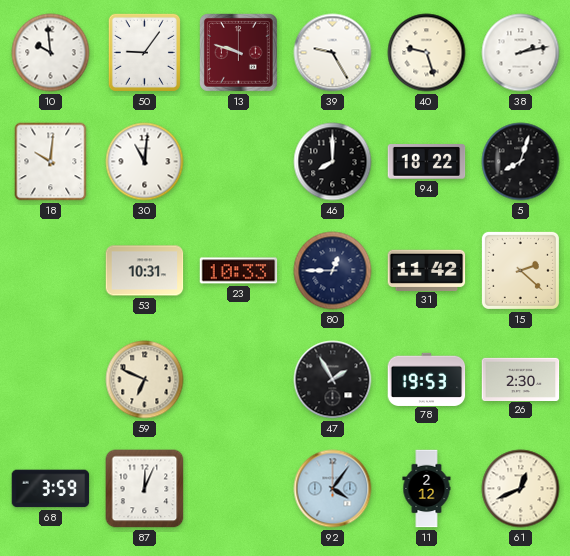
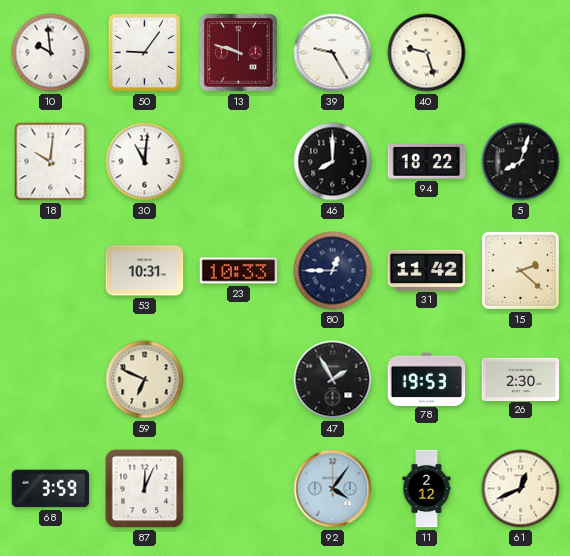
38: 2:13 -> none
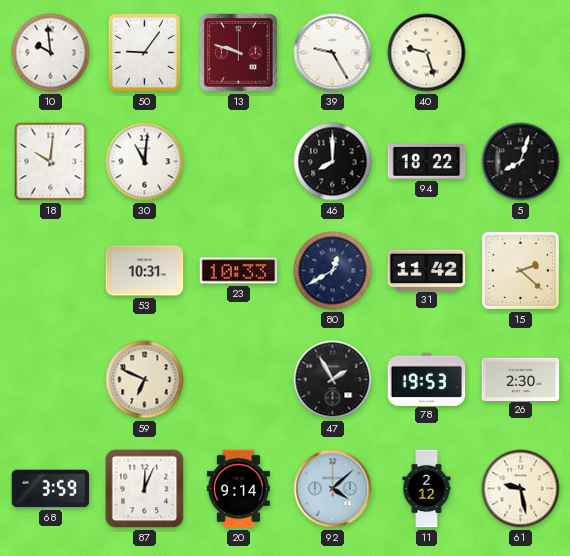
80: 12:45 -> 12:40
20: none -> 9:14
92: 4:06 -> 4:08
61: 12:41 -> 9:28
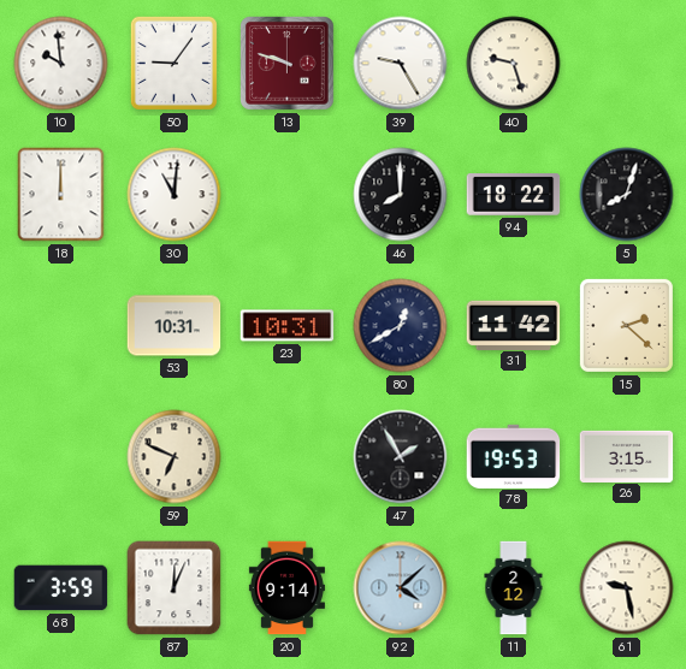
18: 10:01 -> 12:00
23: 10:33 -> 10:31
26: 2:30 -> 3:15
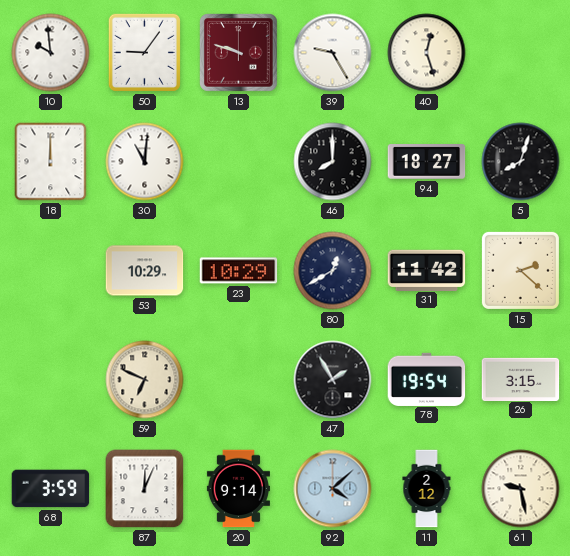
40: 9:27 -> 12:27
94: 18:22 -> 18:27
53: 10:31 -> 10:29
23: 10:31 -> 10:29
78: 19:53 -> 19:54
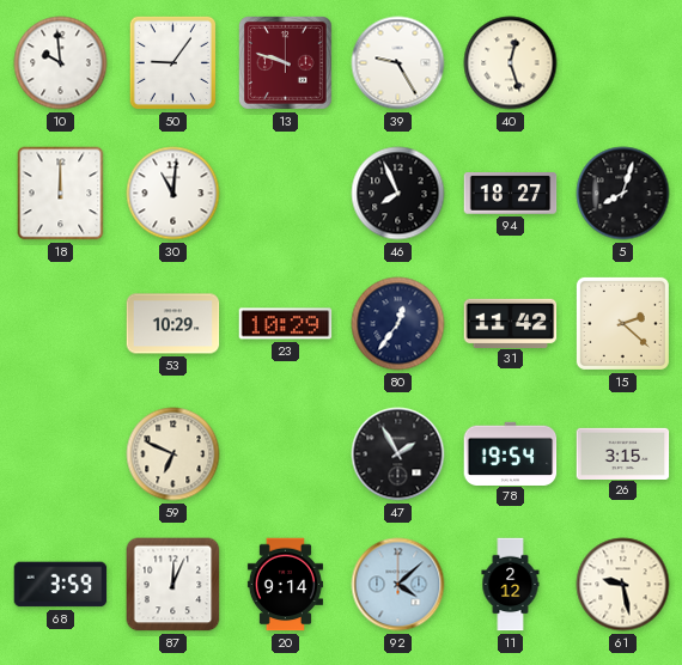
46: 8:00 -> 7:56
80: 12:40 -> 12:36
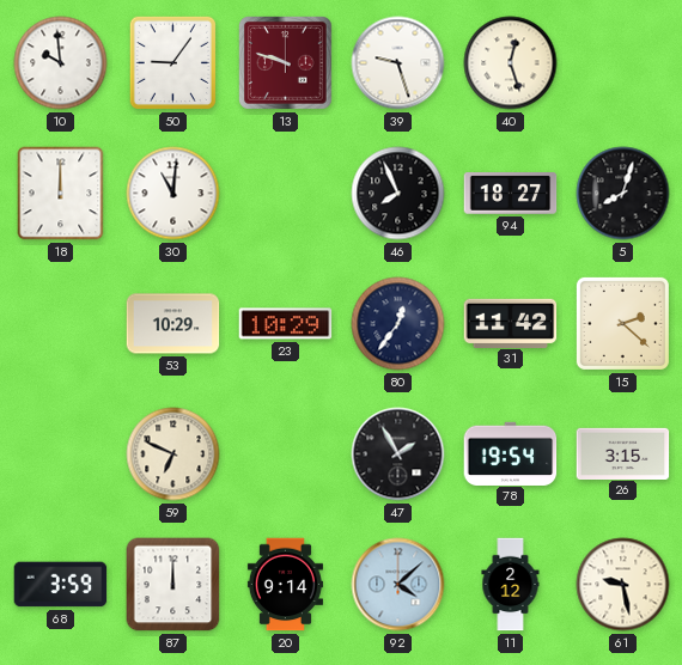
39: 9:25 -> 9:27
87: 12:04 -> 12:00
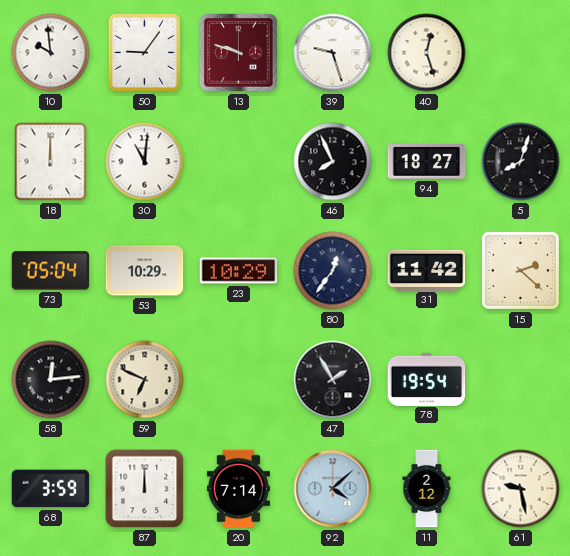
73: none -> 05:04
58: none -> 12:14
26: 3:15 -> none
20: 9:14 -> 7:14
